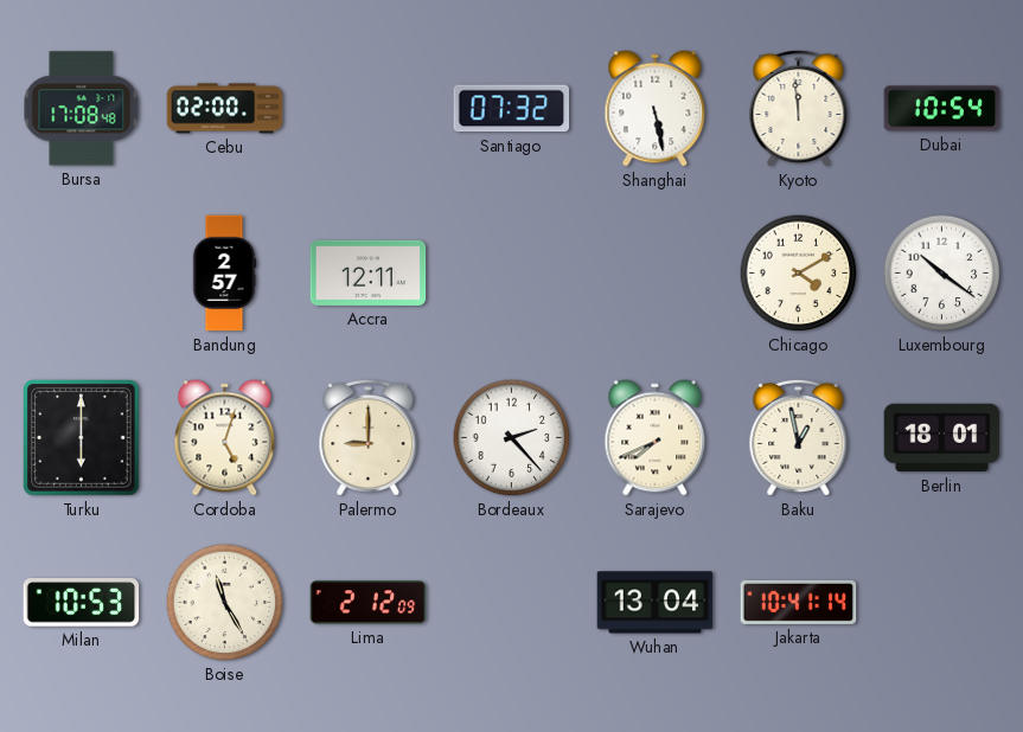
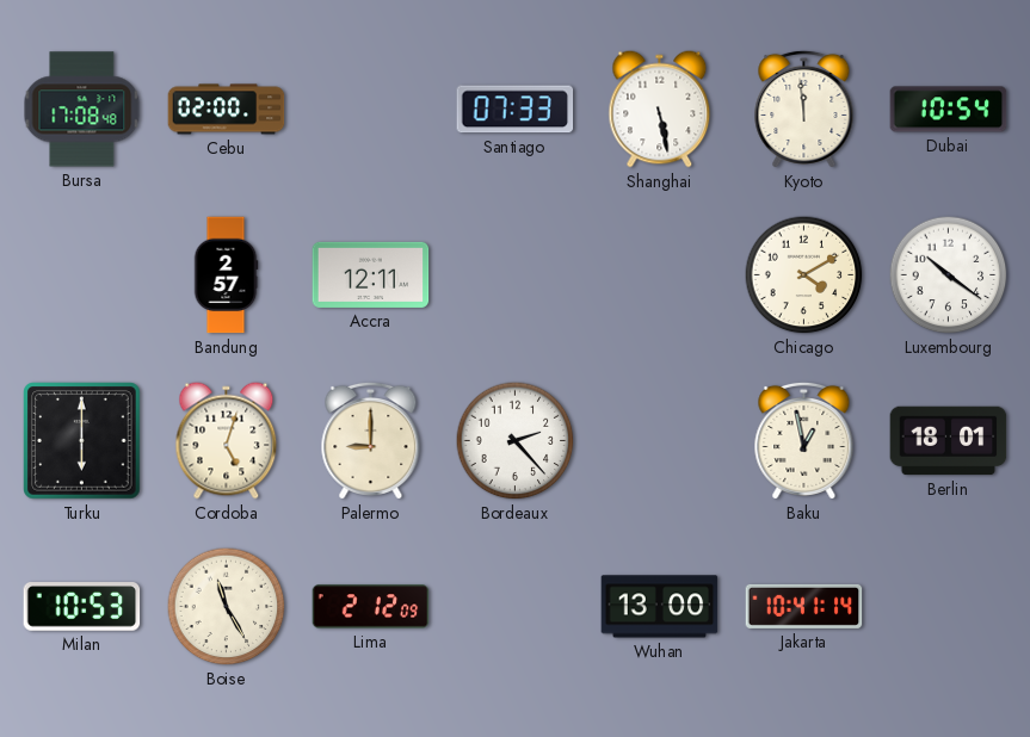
Santiago: 07:32 -> 07:33
Sarajevo: 7:41 -> none
Wuhan: 13:04 -> 13:00
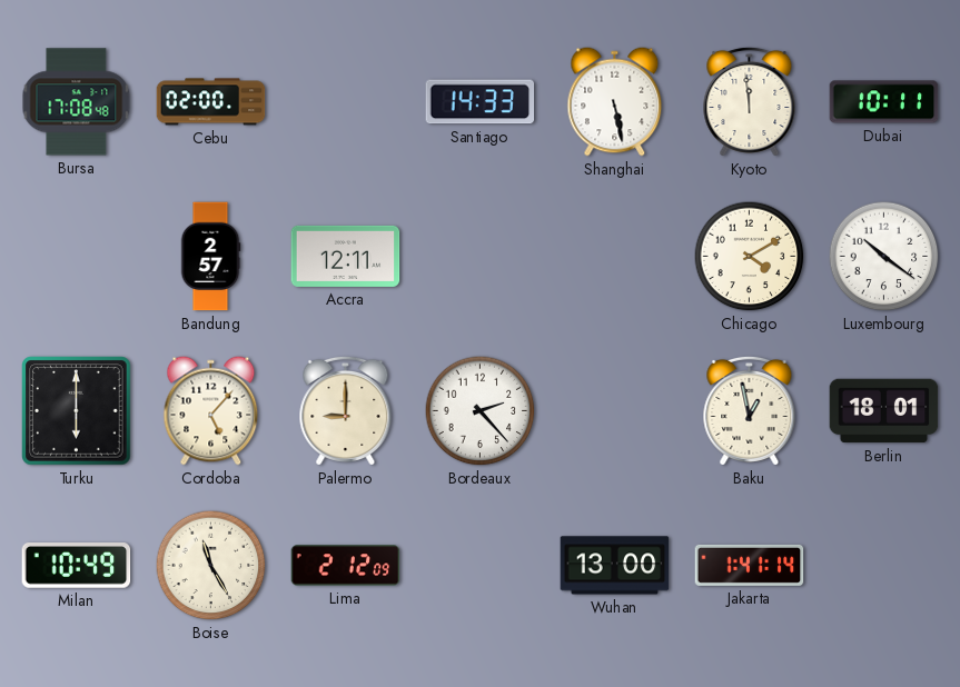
Santiago: 07:33 -> 14:33
Dubai: 10:54 -> 10:11
Cordoba: 5:03 -> 5:07
Milan: 10:53 -> 10:49
Jakarta: 10:41 -> 1:41
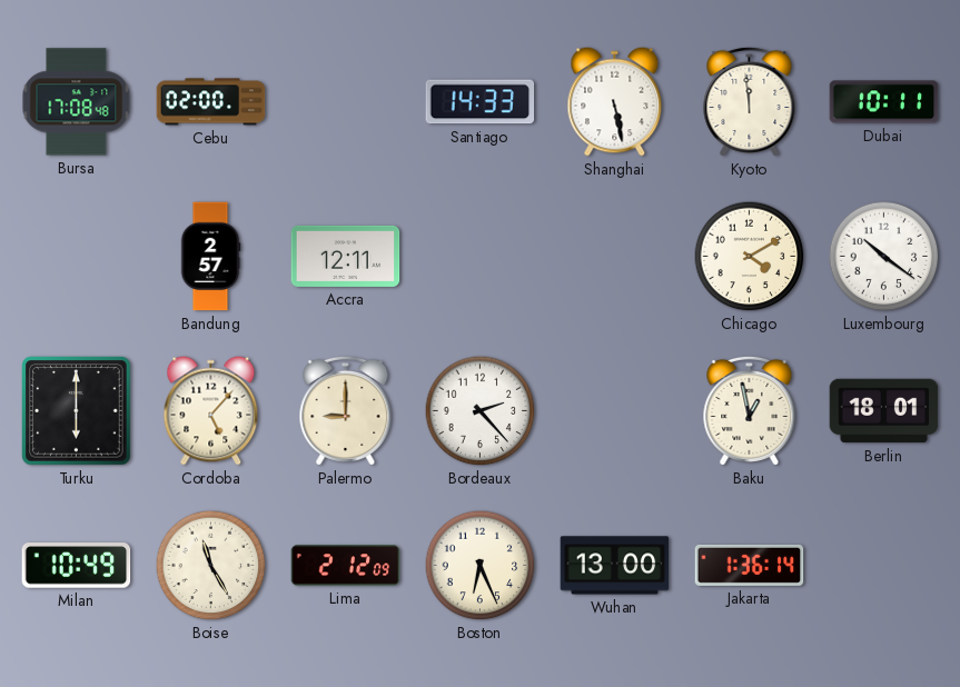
Boston: none -> 6:26
Jakarta: 1:41 -> 1:36
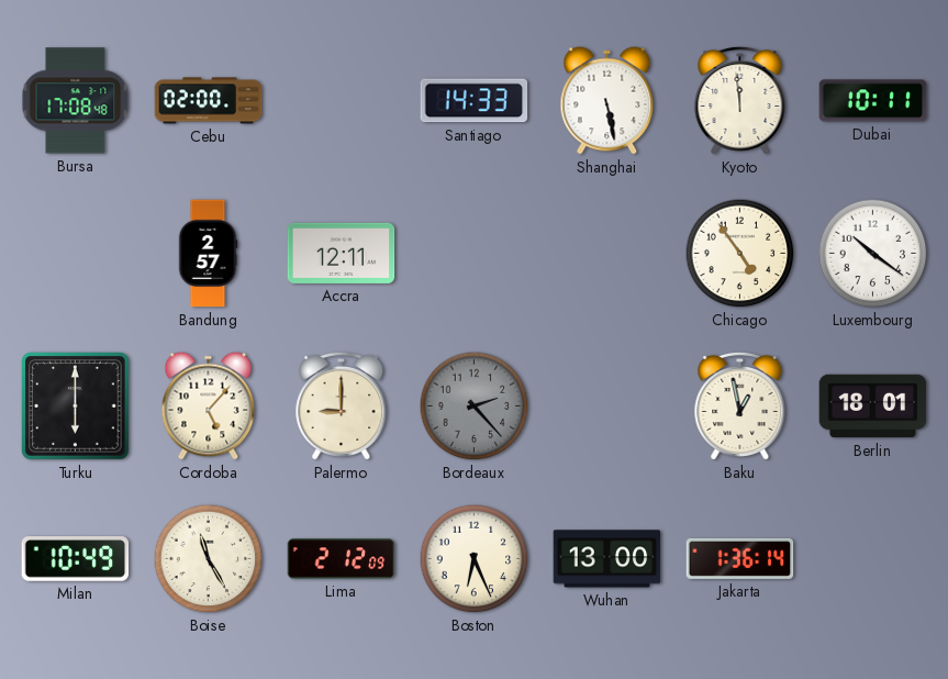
Chicago: 4:10 -> 4:54
Bordeaux dial: white -> grey
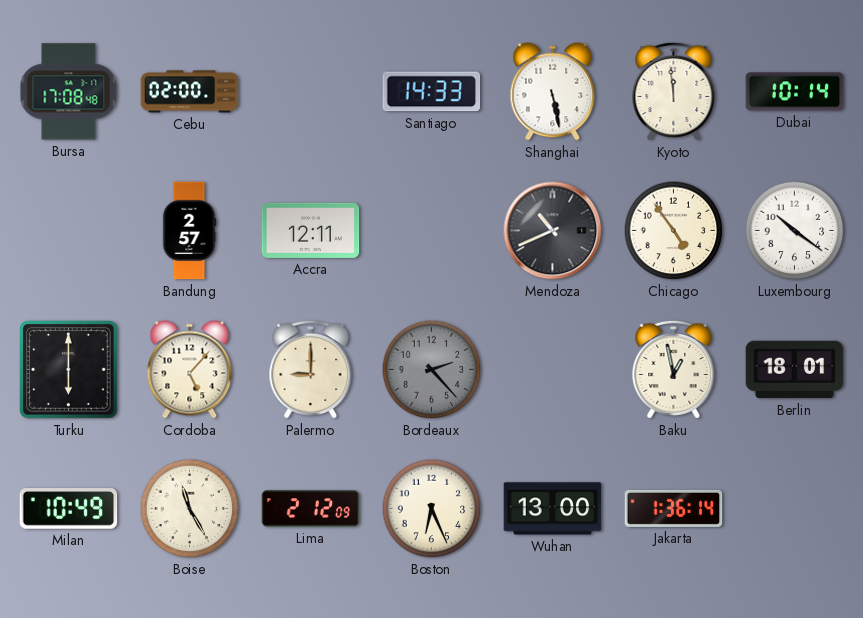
Dubai: 10:11 -> 10:14
Mendoza: none -> 10:41
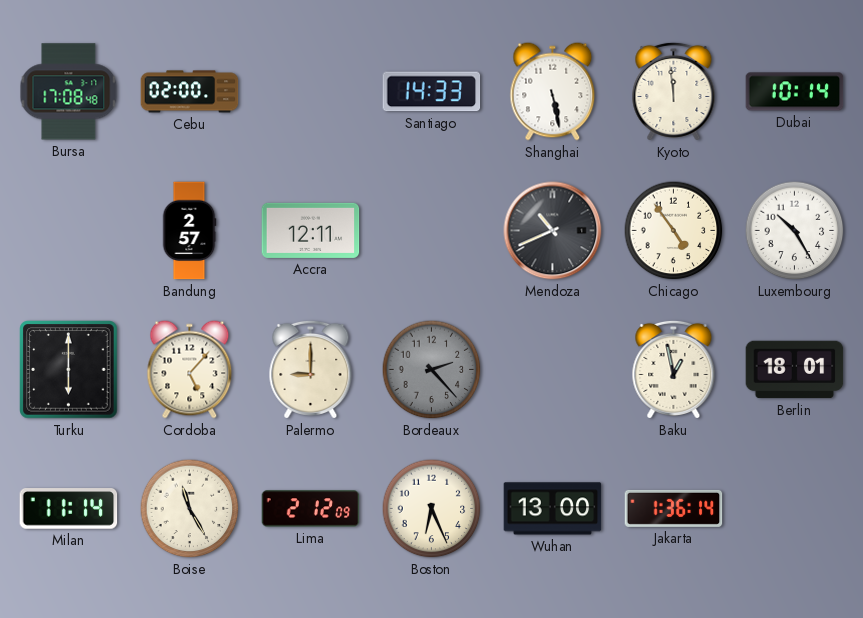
Luxembourg: 10:21 -> 10:25
Milan: 10:49 -> 11:14
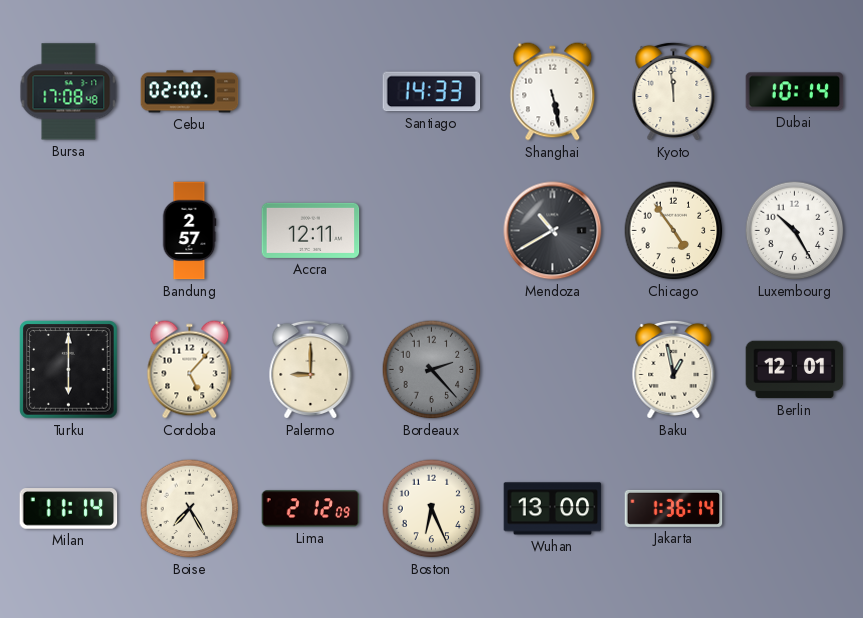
Mendoza: 10:41 -> 10:40
Berlin: 18:01 -> 12:01
Boise: 11:25 -> 7:25
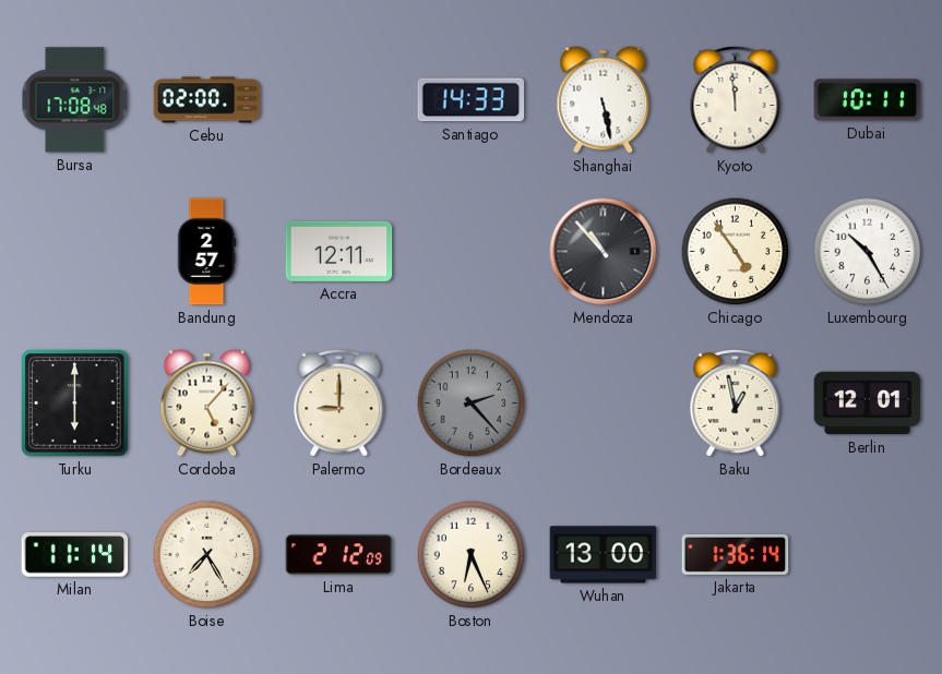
Dubai: 10:14 -> 10:11
Mendoza: 10:40 -> 10:53
